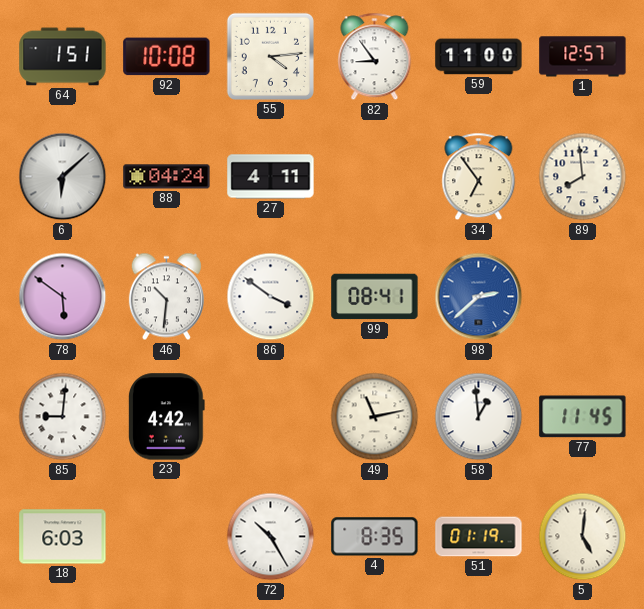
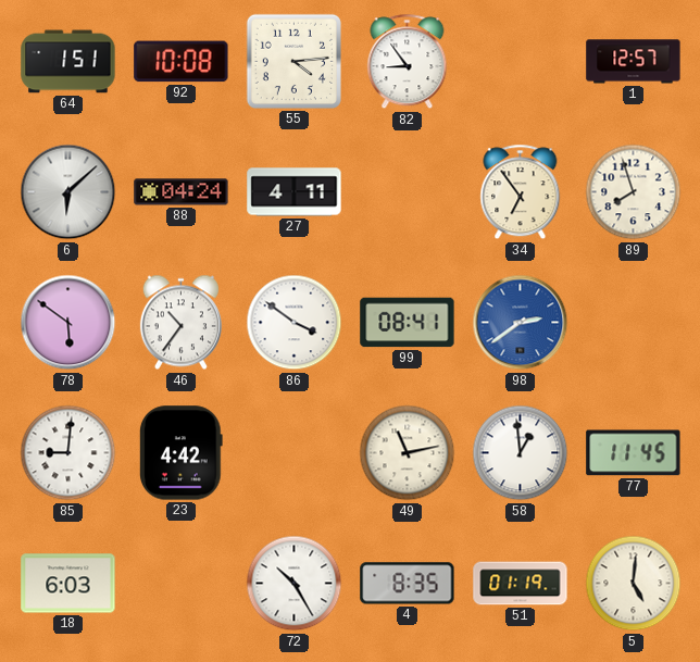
59: 11:00 -> none
89: 7:59 -> 7:57
46: 10:31 -> 10:36
98: 2:38 -> 2:39
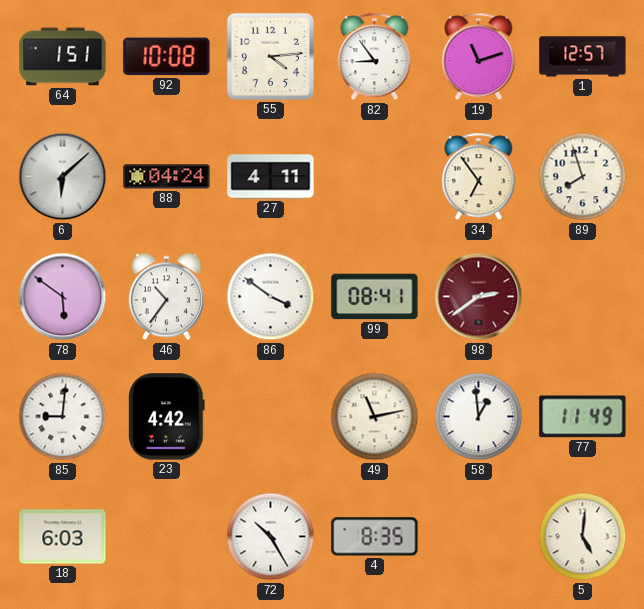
19: none -> 11:12
98 dial: blue -> burgundy
77: 11:45 -> 11:49
51: 01:19 -> none
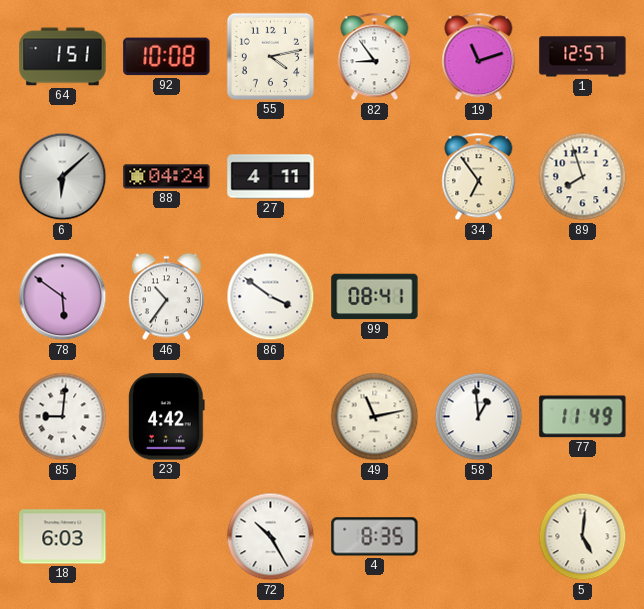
55: 4:14 -> 4:13
98: 2:39 -> none
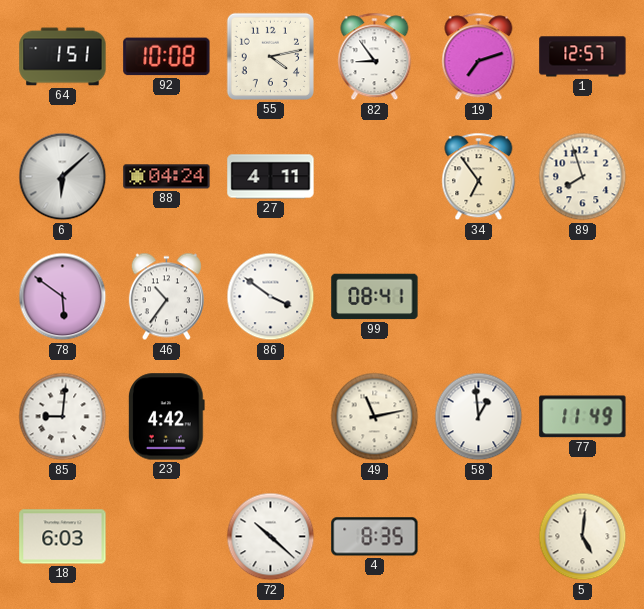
19: 11:12 -> 7:12
72: 10:25 -> 10:22
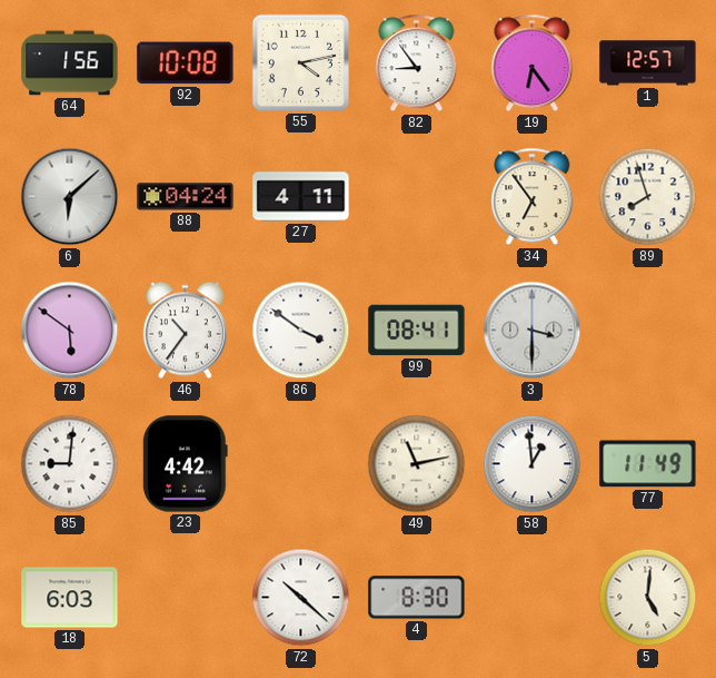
64: 1:51 -> 1:56
19: 7:12 -> 6:24
3: none -> 3:30
4: 8:35 -> 8:30
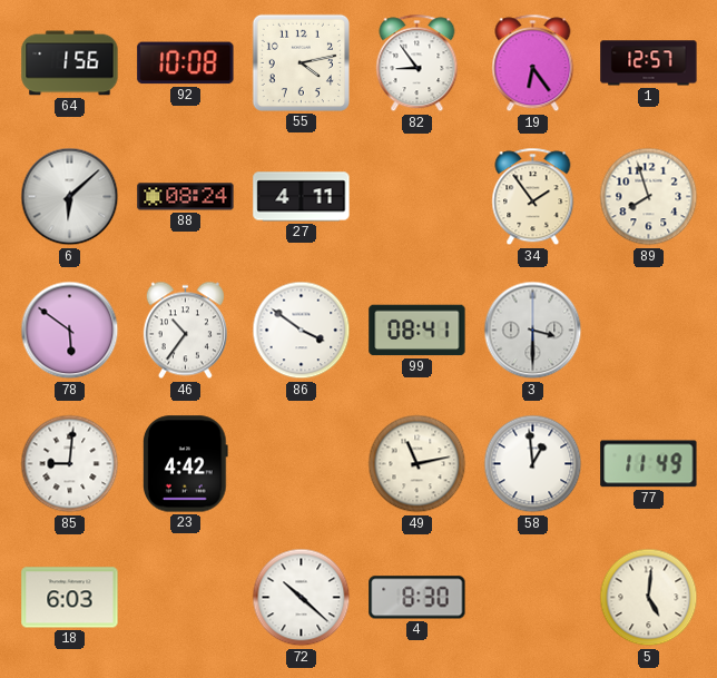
88: 04:24 -> 08:24
34: 6:54 -> 1:54
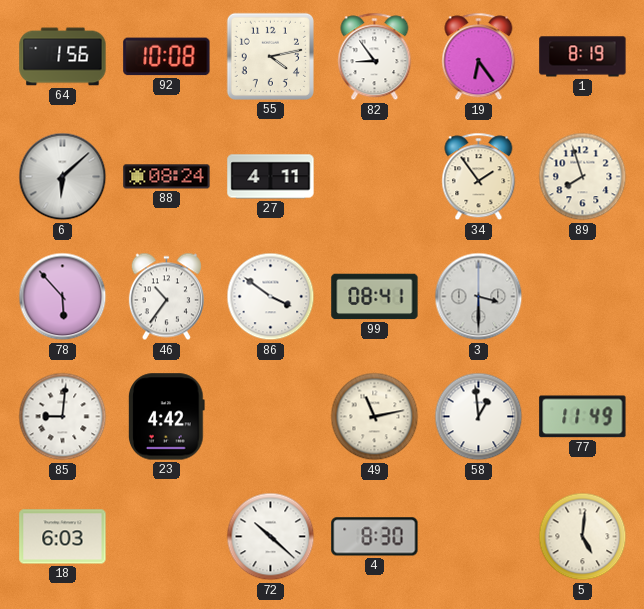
1: 12:57 -> 8:19
78: 5:51 -> 5:53
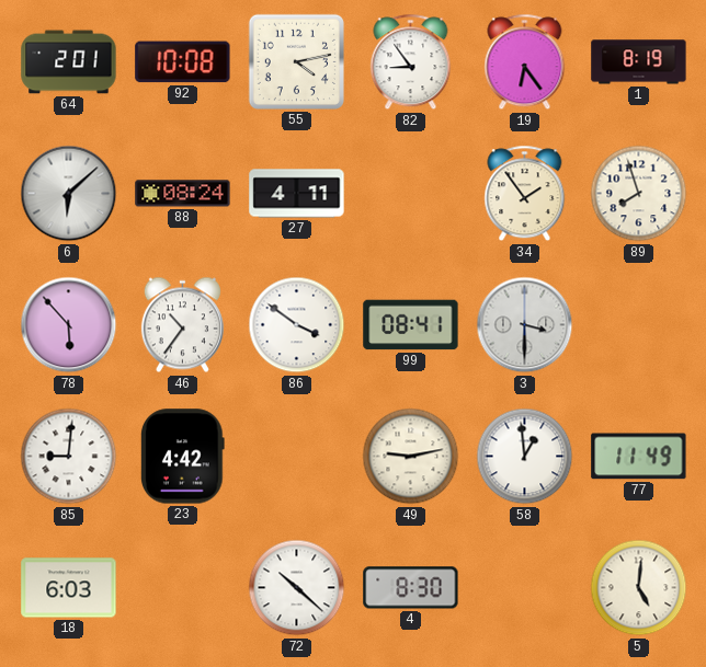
64: 1:56 -> 2:01
49: 11:13 -> 9:13
